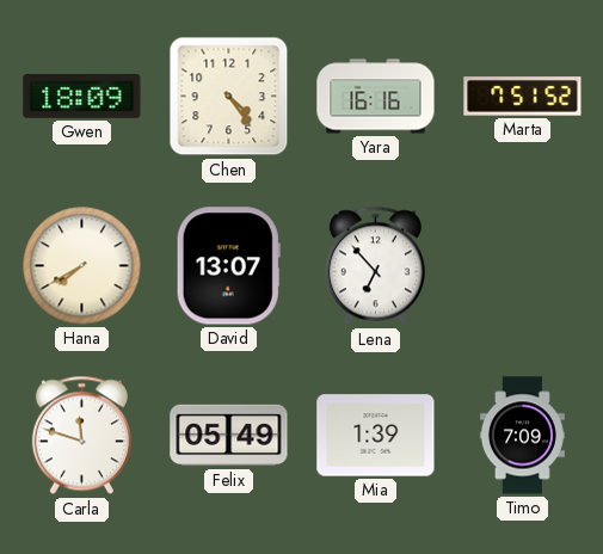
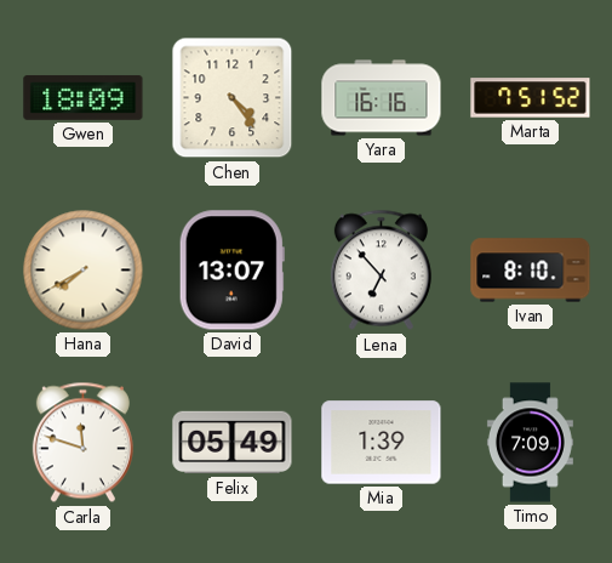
Ivan: none -> 8:10
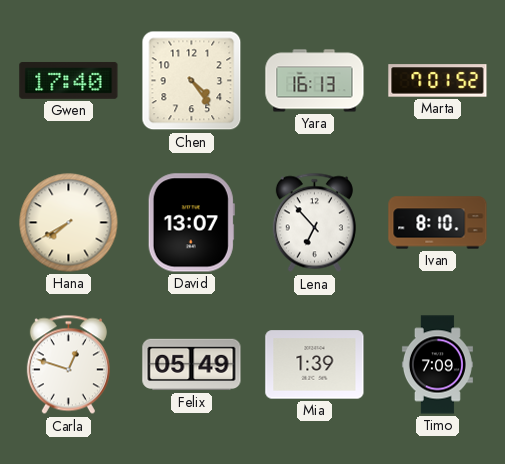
Gwen: 18:09 -> 17:40
Yara: 16:16 -> 16:13
Marta: 7:51 -> 7:01
Carla: 11:48 -> 12:48
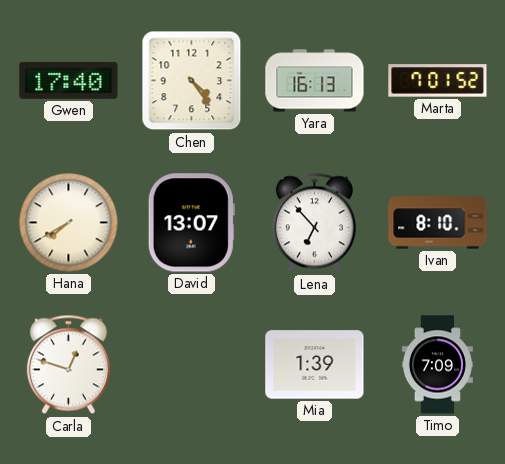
Felix: 05:49 -> none
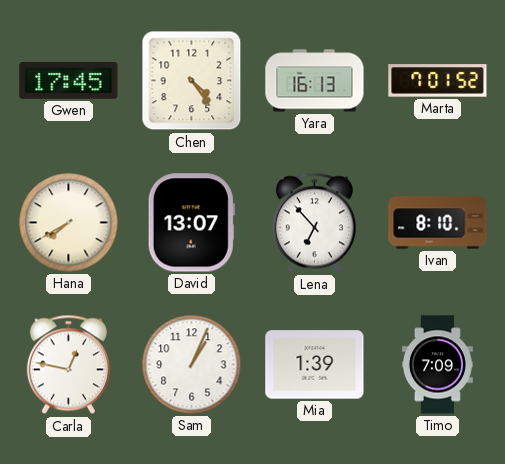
Gwen: 17:40 -> 17:45
Carla: 12:48 -> 12:47
Sam: none -> 1:04
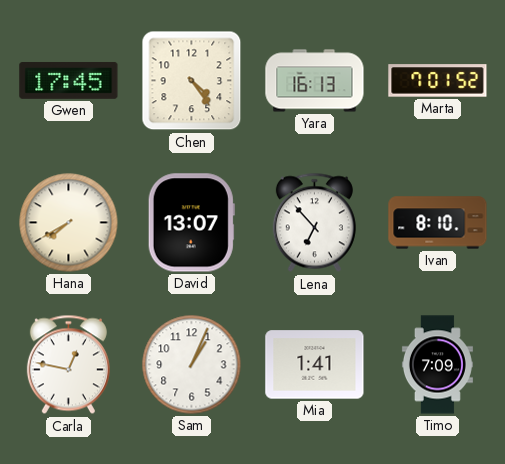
Mia: 1:39 -> 1:41
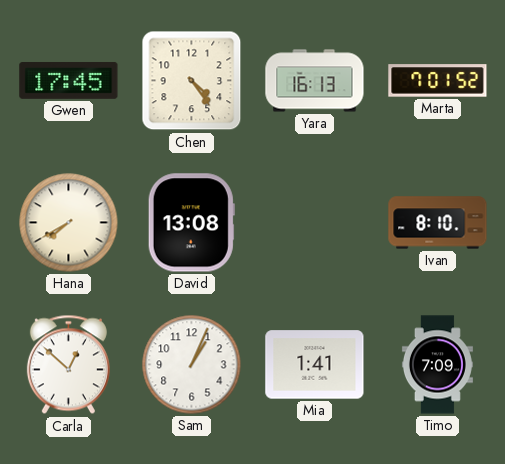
David: 13:07 -> 13:08
Lena: 6:53 -> none
Carla: 12:47 -> 12:52
